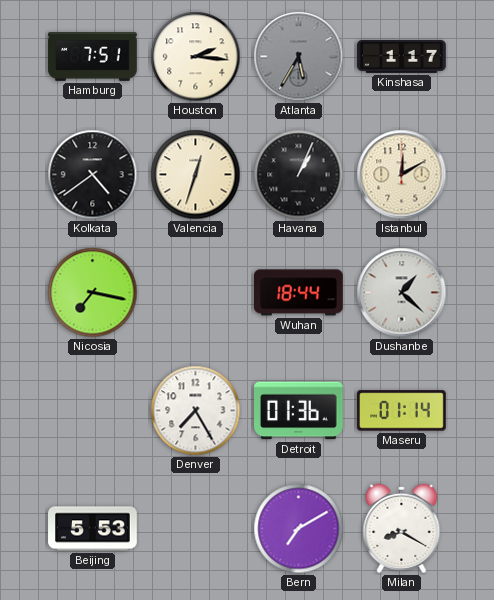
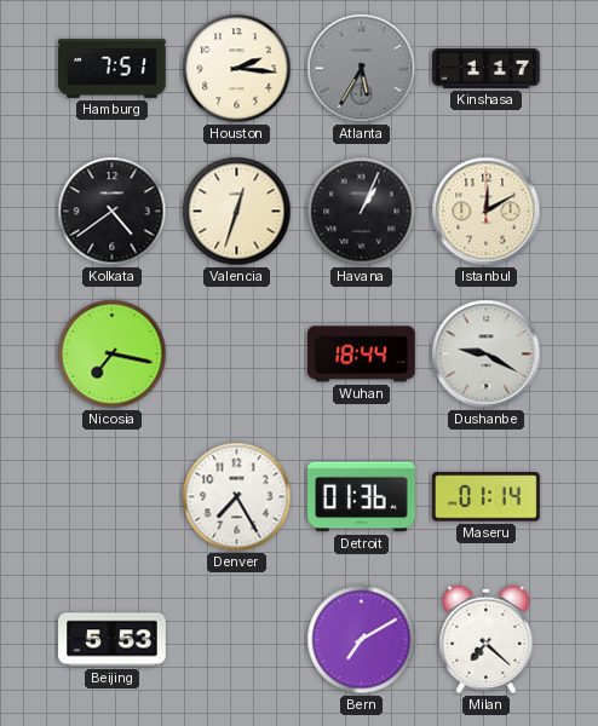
Dushanbe: 1:22 -> 9:20
Milan: 8:20 -> 7:22
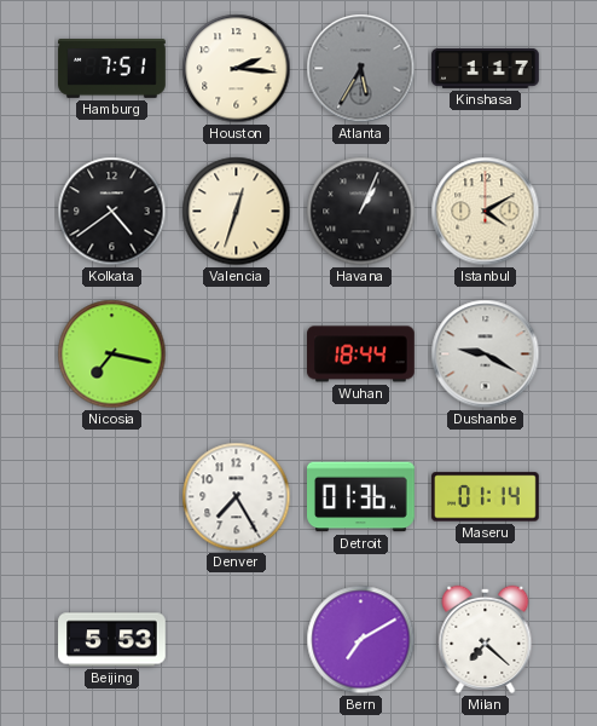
Istanbul: 12:10 -> 4:10
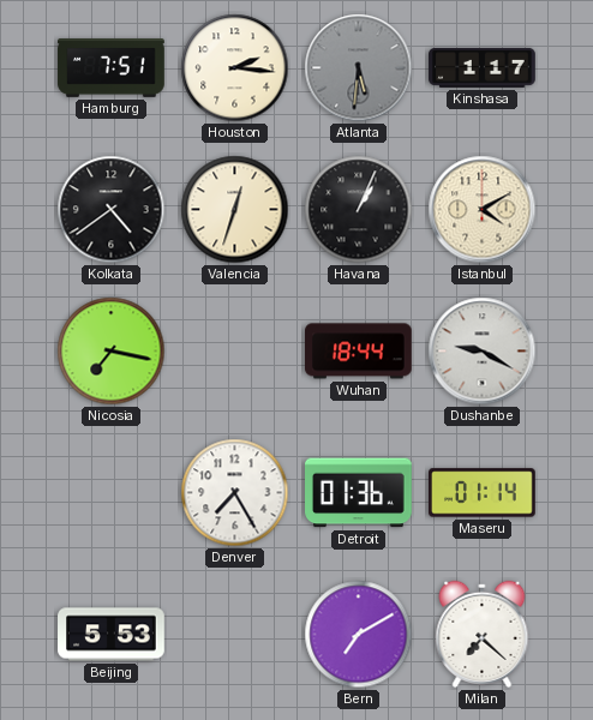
Atlanta: 5:35 -> 5:31
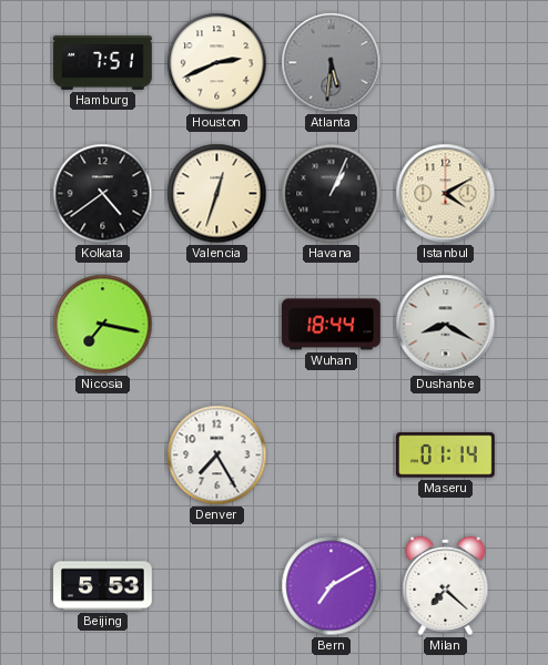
Houston: 2:16 -> 2:41
Kinshasa: 1:17 -> none
Dushanbe: 9:20 -> 8:20
Detroit: 01:36 -> none
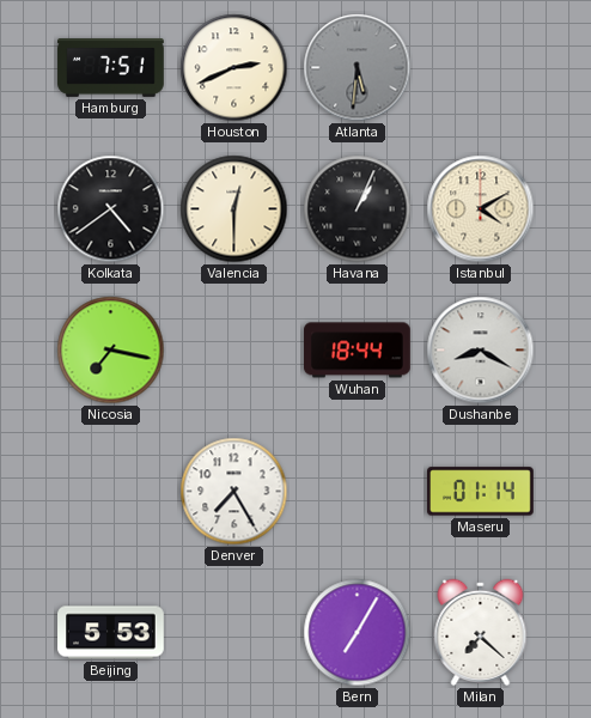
Valencia: 12:33 -> 12:30
Bern: 7:10 -> 7:05
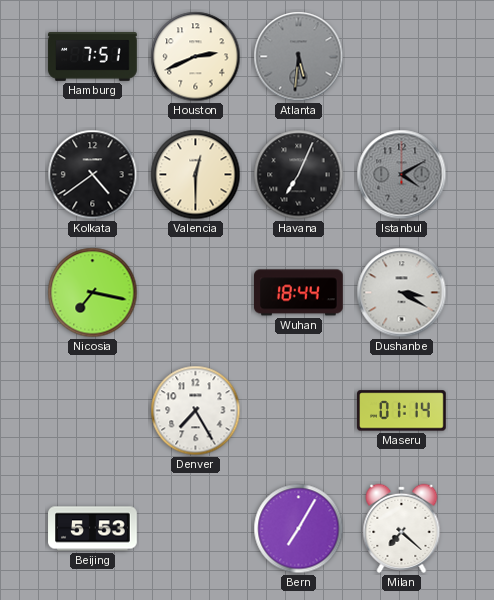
Havana: 1:04 -> 7:04
Istanbul dial: cream -> grey
Dushanbe: 8:20 -> 3:20
